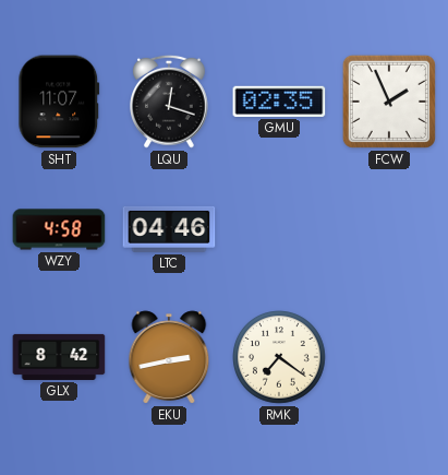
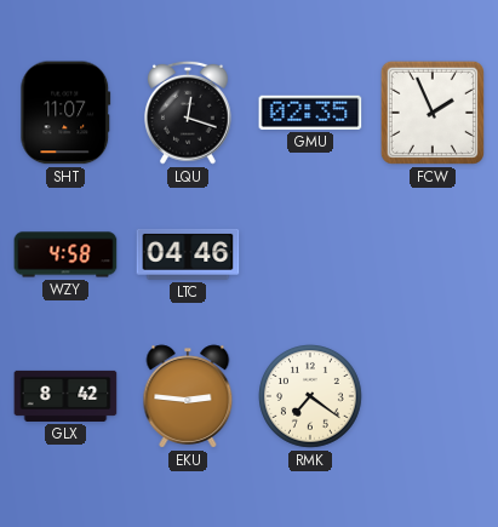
EKU: 2:43 -> 2:46
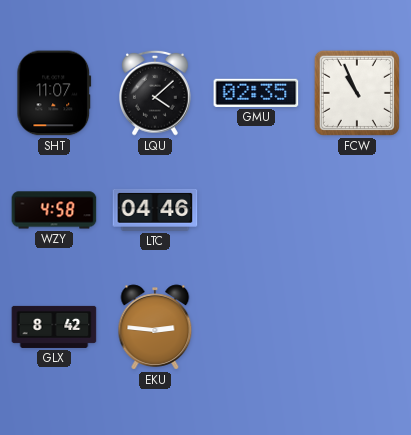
LQU: 12:18 -> 4:08
FCW: 1:56 -> 10:56
RMK: 7:21 -> none
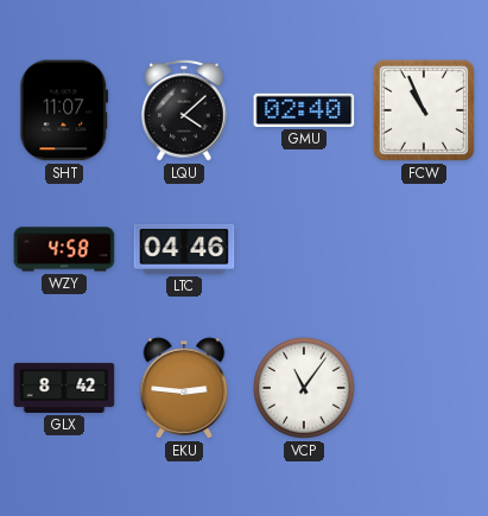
GMU: 02:35 -> 02:40
VCP: none -> 11:06
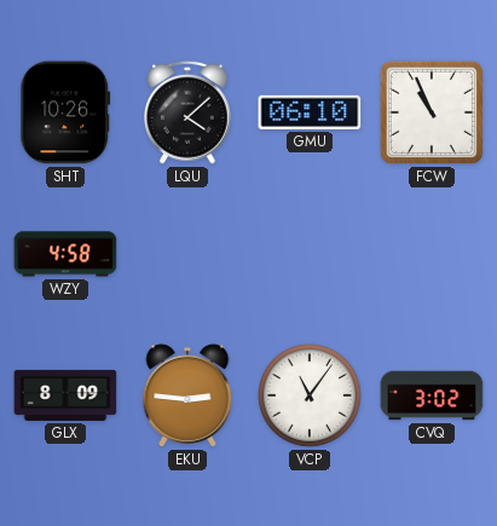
SHT: 11:07 -> 10:26
GMU: 02:40 -> 06:10
LTC: 04:46 -> none
GLX: 8:42 -> 8:09
CVQ: none -> 3:02
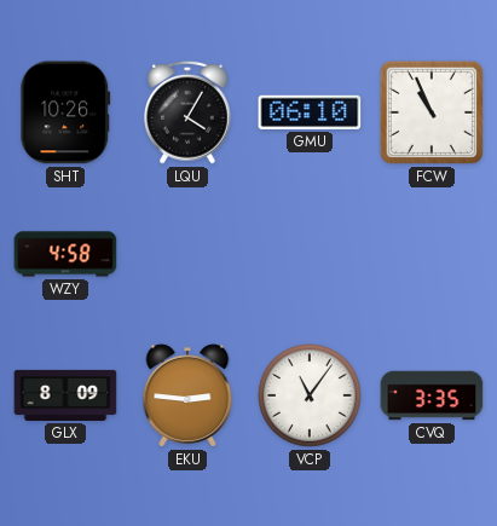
LQU: 4:08 -> 4:05
CVQ: 3:02 -> 3:35
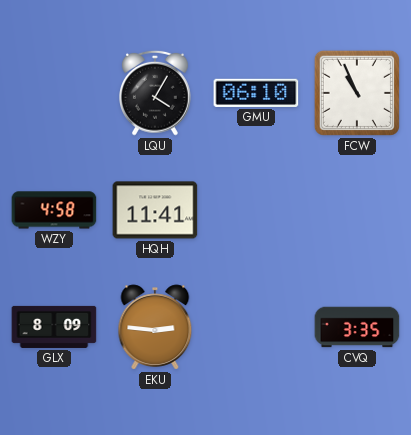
SHT: 10:26 -> none
HQH: none -> 11:41
VCP: 11:06 -> none
